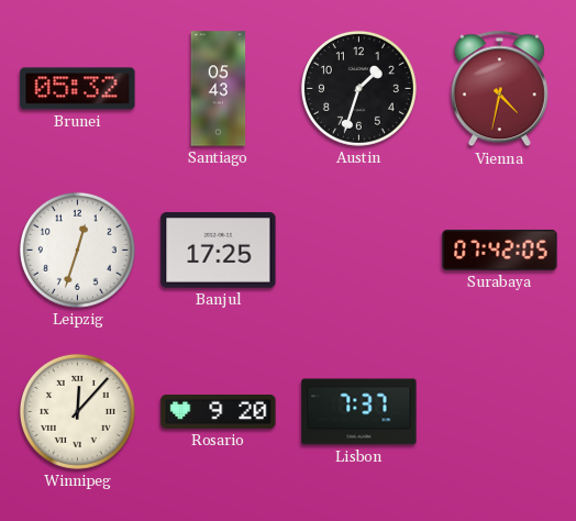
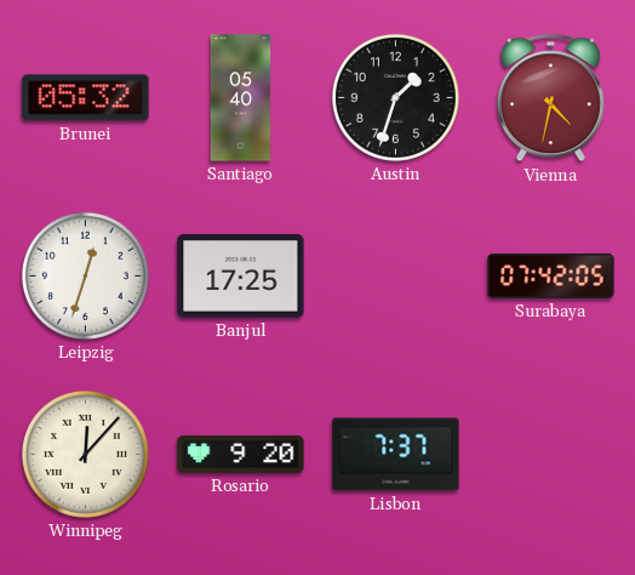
Santiago: 05:43 -> 05:40
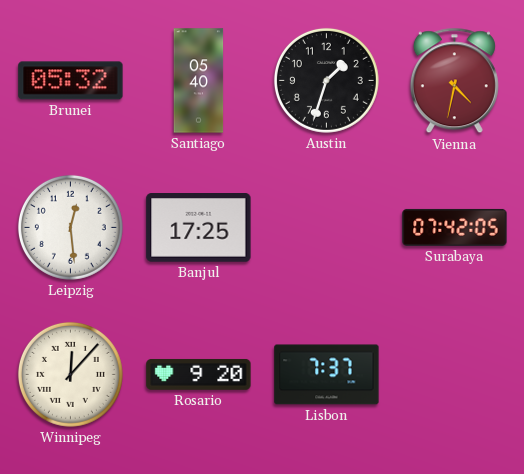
Leipzig: 12:33 -> 12:29
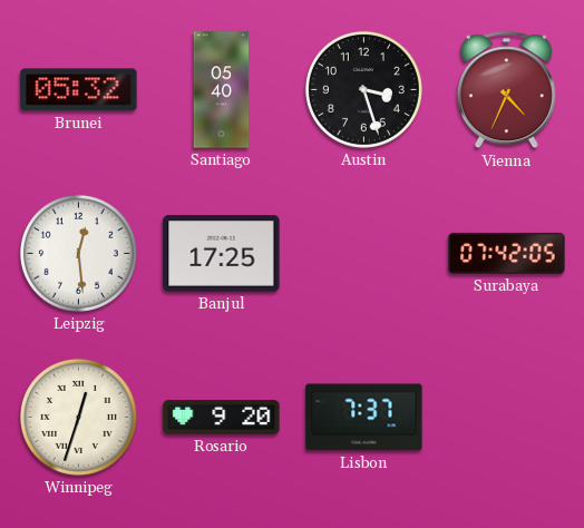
Austin: 1:33 -> 3:27
Vienna: 4:32 -> 4:34
Winnipeg: 12:07 -> 12:33
